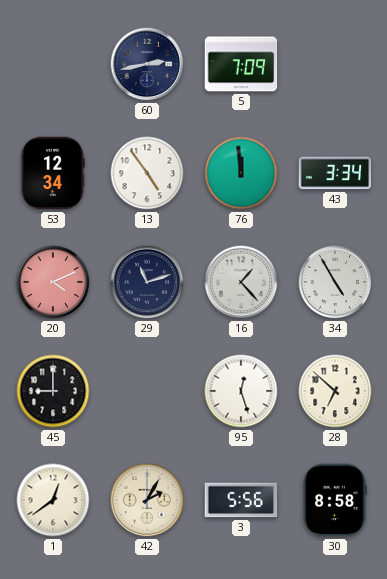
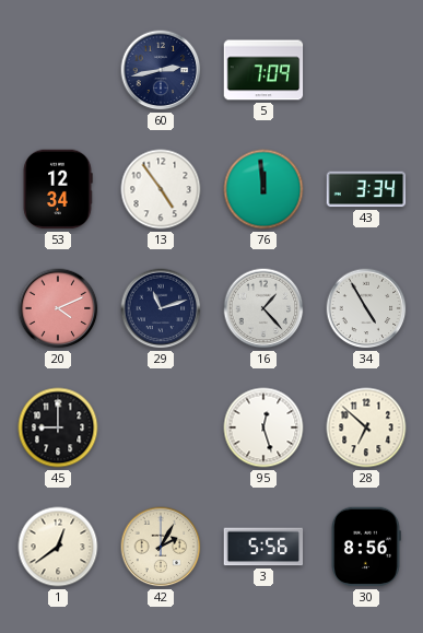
30: 8:58 -> 8:56
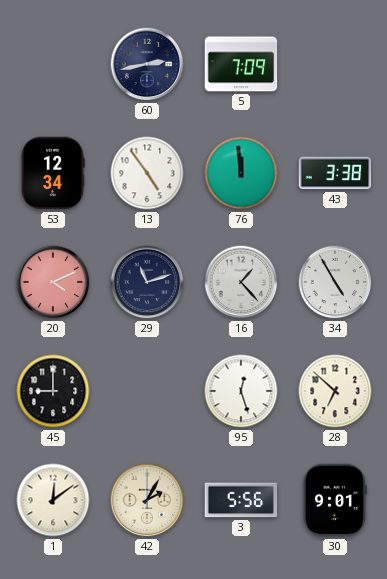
43: 3:34 -> 3:38
1: 12:39 -> 12:09
30: 8:56 -> 9:01
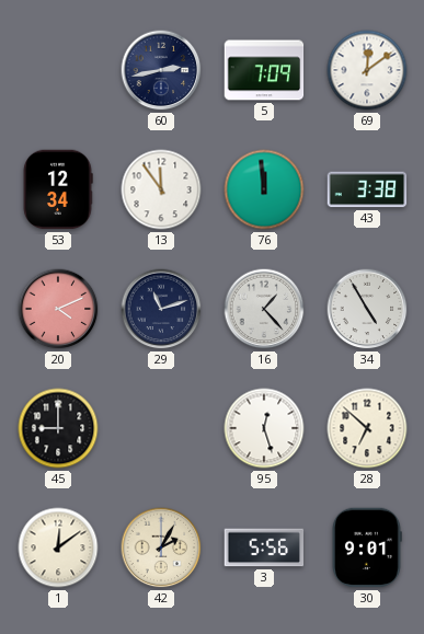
69: none -> 12:09
13: 4:54 -> 11:54
